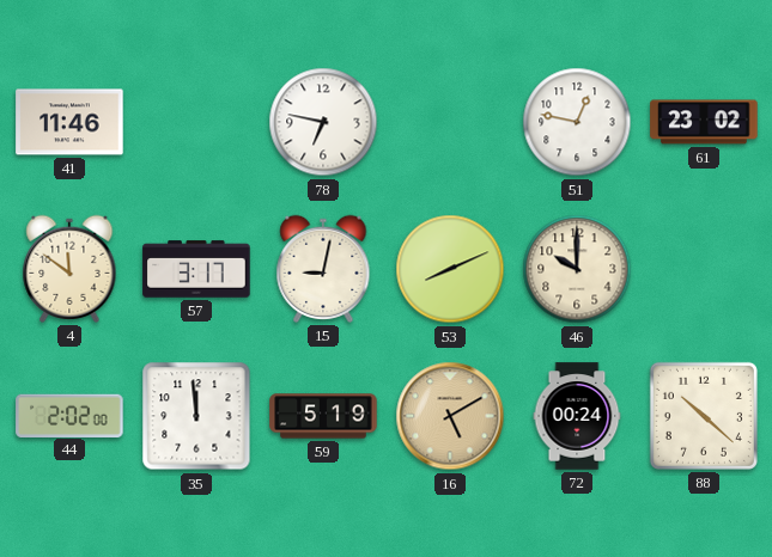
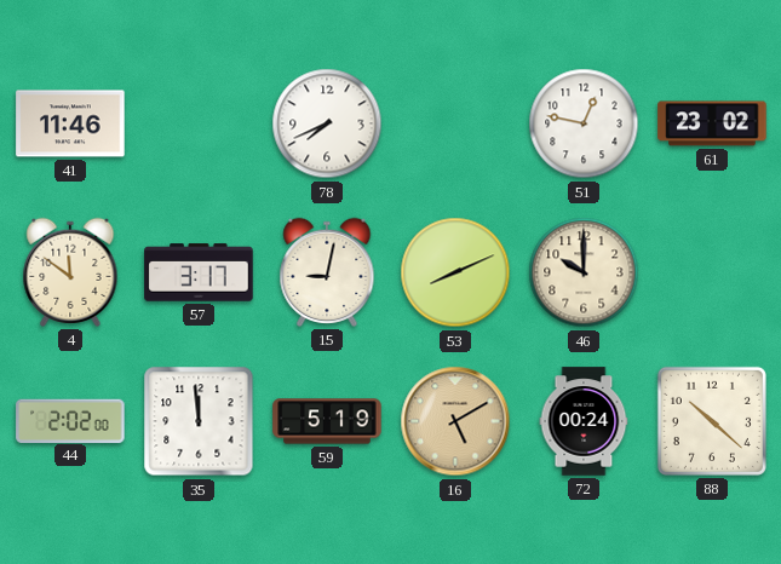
78: 6:47 -> 7:41
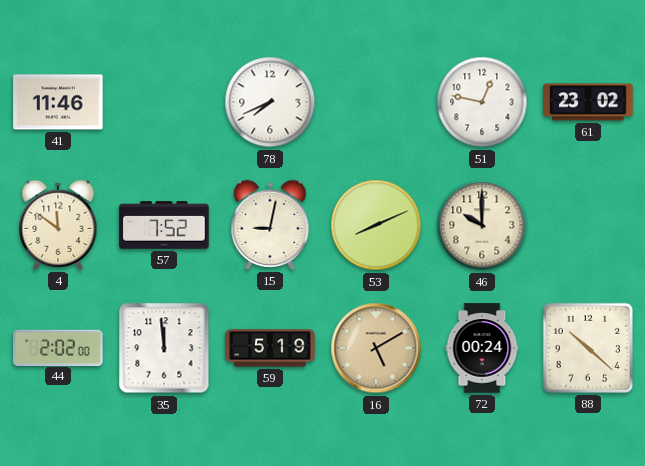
57: 3:17 -> 7:52
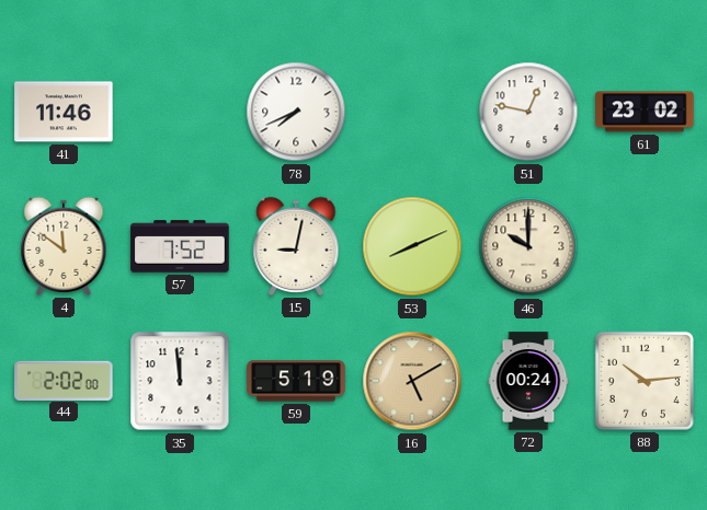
88: 10:22 -> 10:14
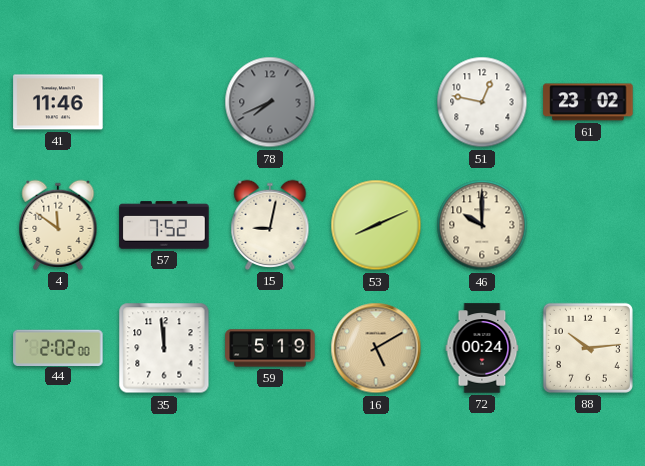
78 dial: white -> grey
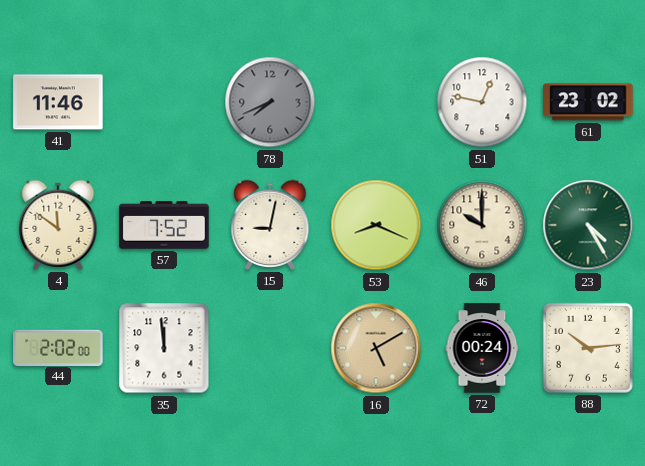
53: 8:11 -> 8:19
23: none -> 4:25
59: 5:19 -> none
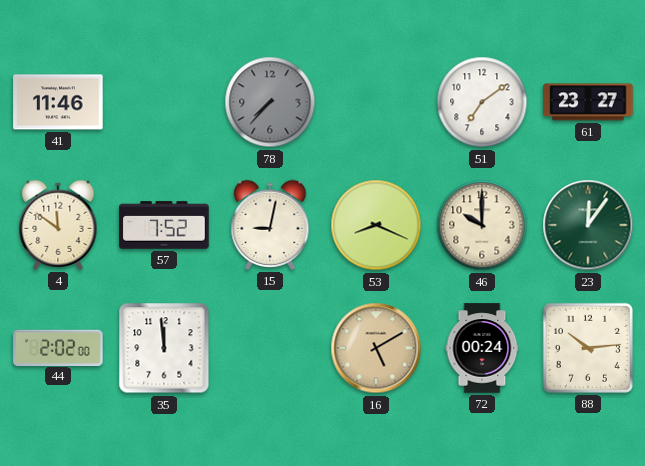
78: 7:41 -> 7:37
51: 12:47 -> 7:09
61: 23:02 -> 23:27
23: 4:25 -> 12:06
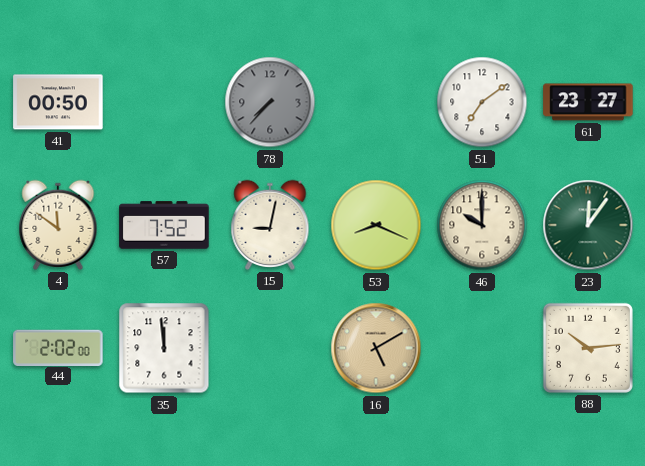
41: 11:46 -> 00:50
72: 00:24 -> none
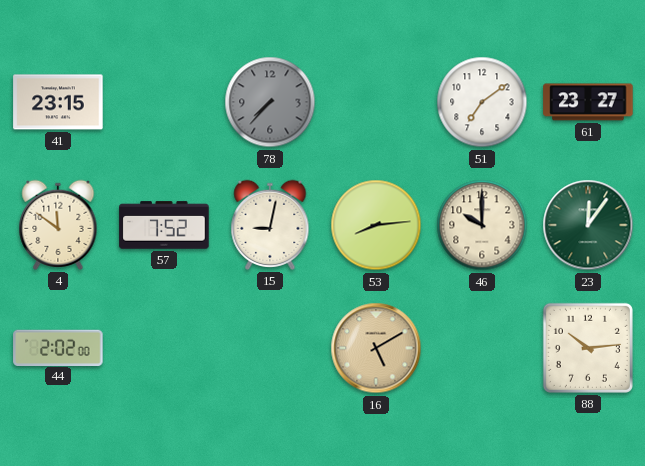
41: 00:50 -> 23:15
53: 8:19 -> 8:14
35: 11:59 -> none
